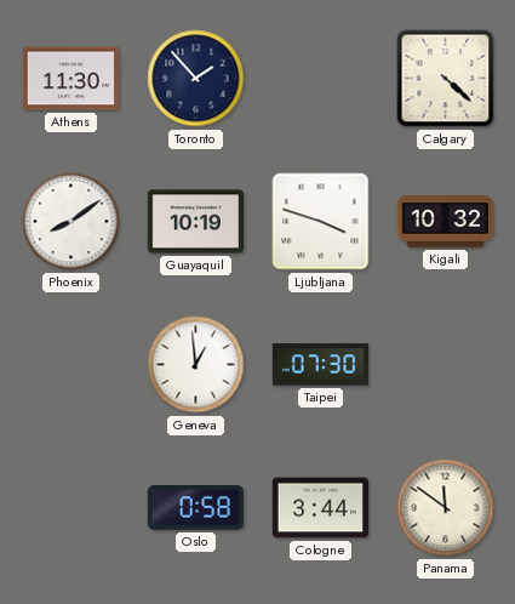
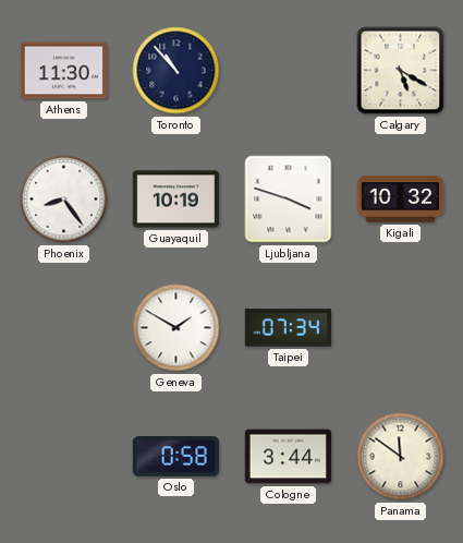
Toronto: 1:53 -> 10:53
Calgary: 4:22 -> 5:20
Phoenix: 8:09 -> 8:24
Geneva: 12:59 -> 1:50
Taipei: 07:30 -> 07:34
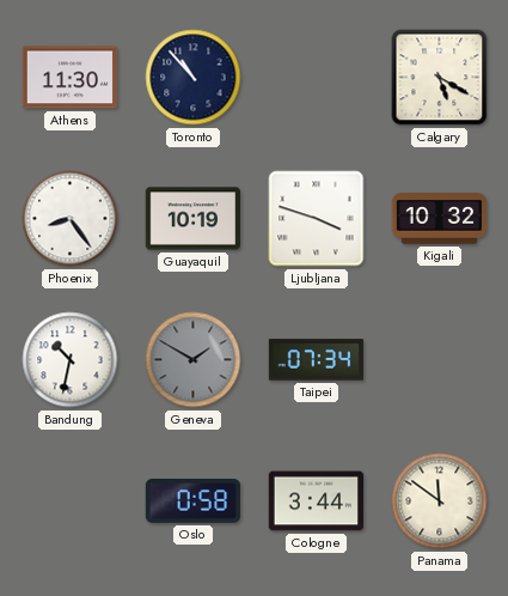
Bandung: none -> 10:32
Geneva dial: white -> grey
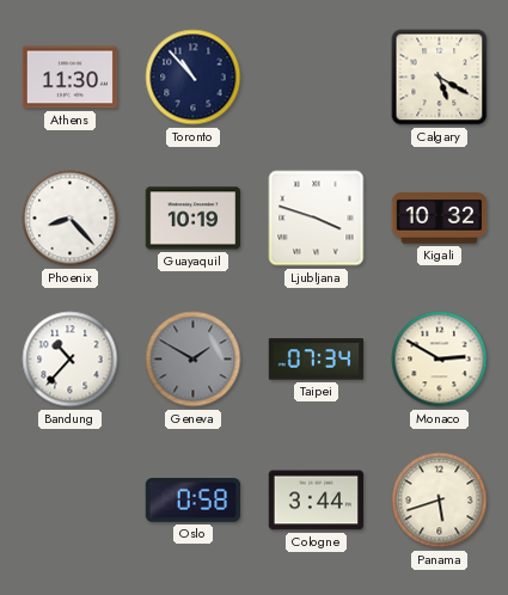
Phoenix: 8:24 -> 8:23
Bandung: 10:32 -> 10:37
Monaco: none -> 2:50
Panama: 11:51 -> 5:42
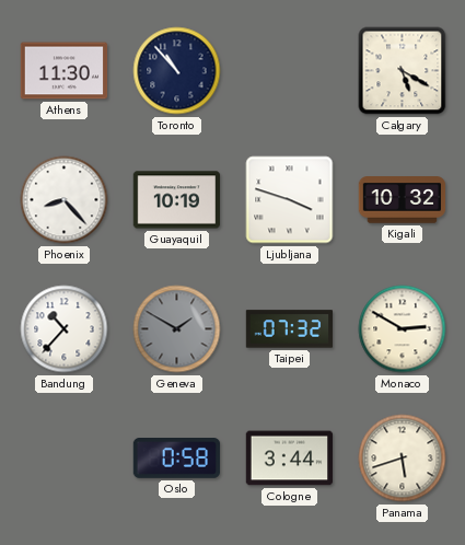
Taipei: 07:34 -> 07:32
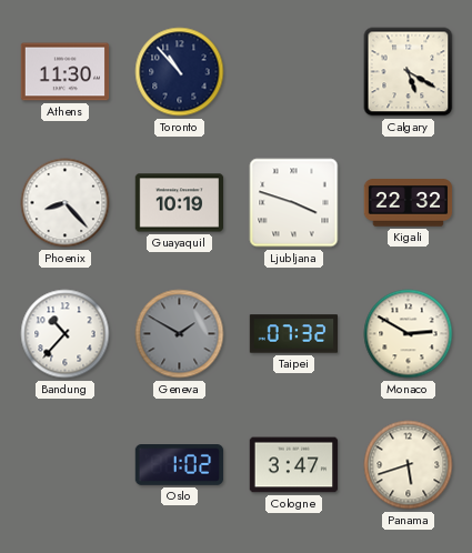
Kigali: 10:32 -> 22:32
Oslo: 0:58 -> 1:02
Cologne: 3:44 -> 3:47
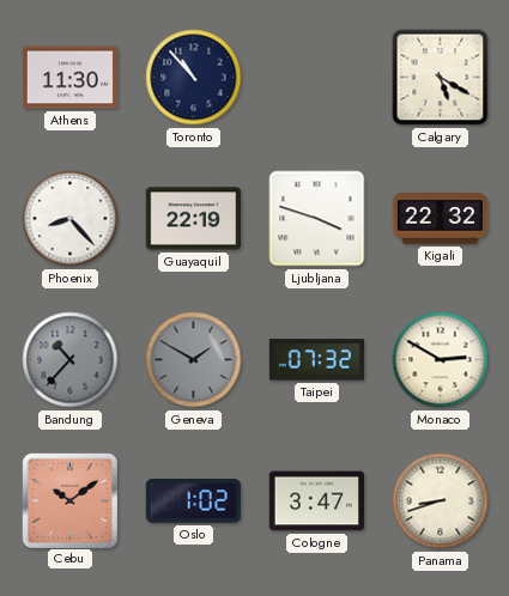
Guayaquil: 10:19 -> 22:19
Bandung dial: white -> grey
Cebu: none -> 10:09
Panama: 5:42 -> 8:42
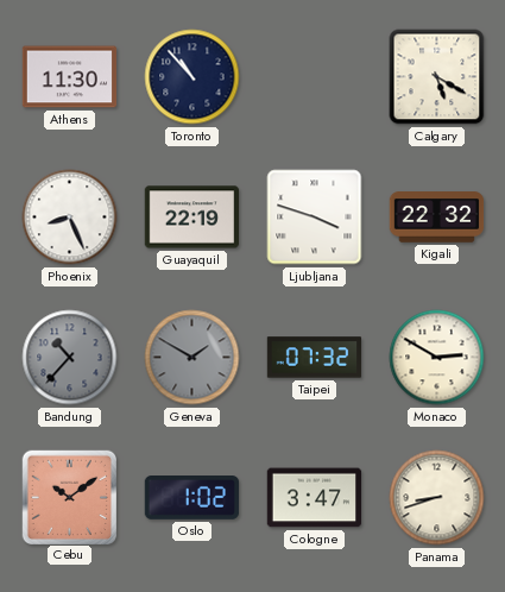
Phoenix: 8:23 -> 8:26
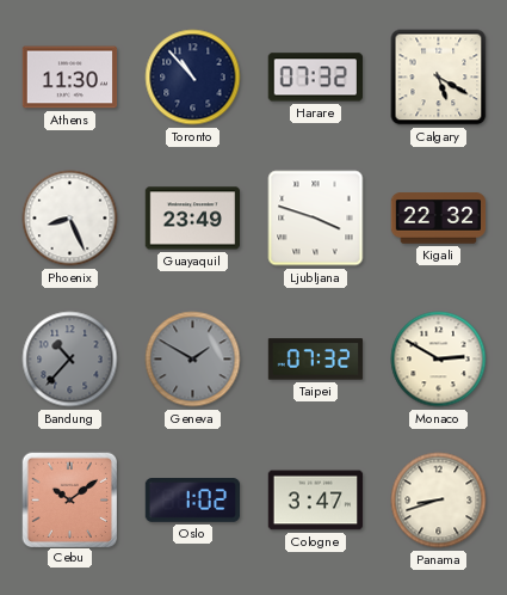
Harare: none -> 07:32
Guayaquil: 22:19 -> 23:49
